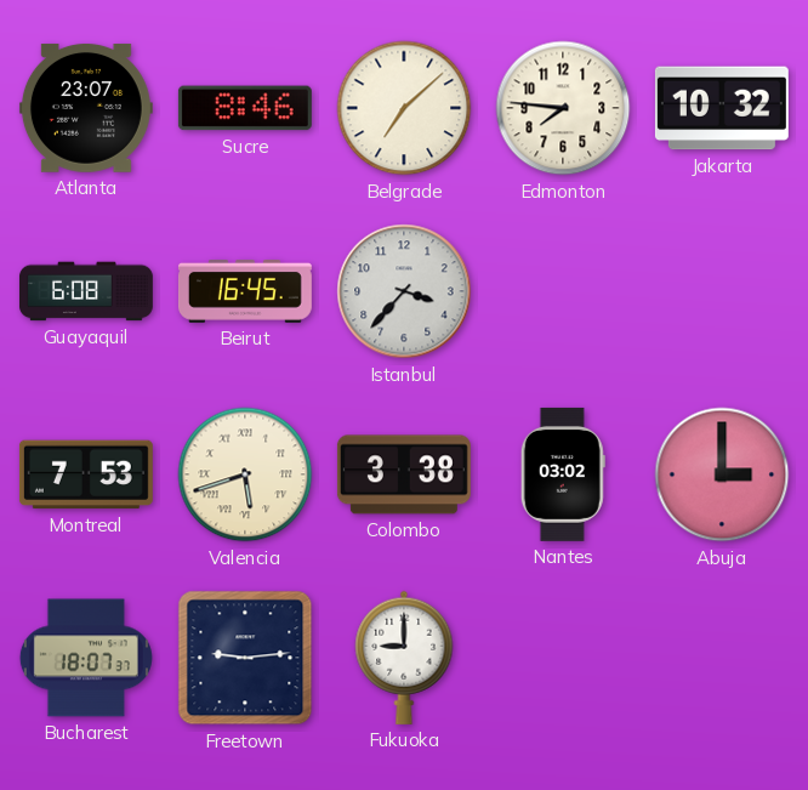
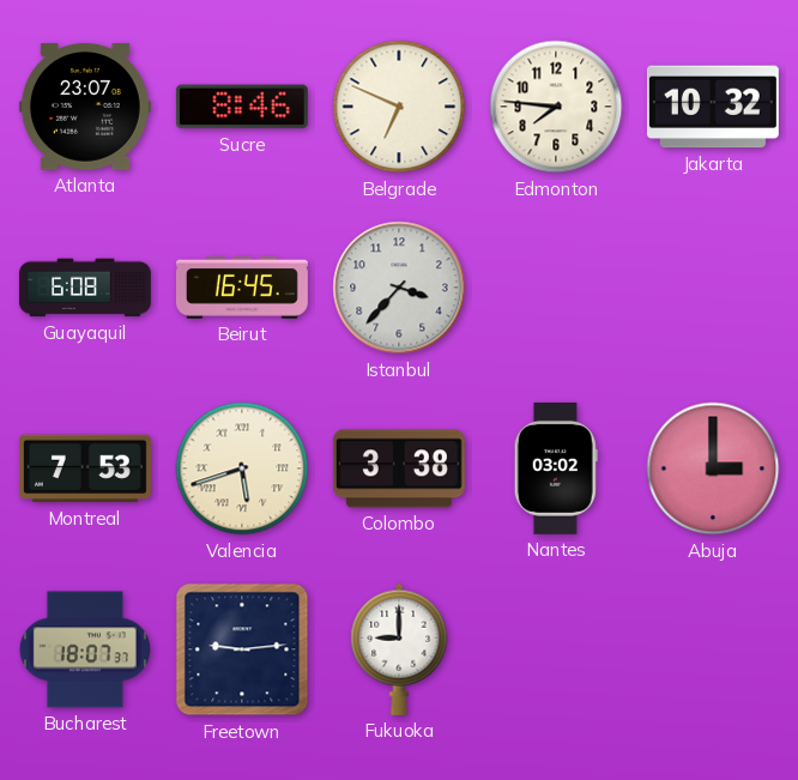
Belgrade: 7:08 -> 6:49
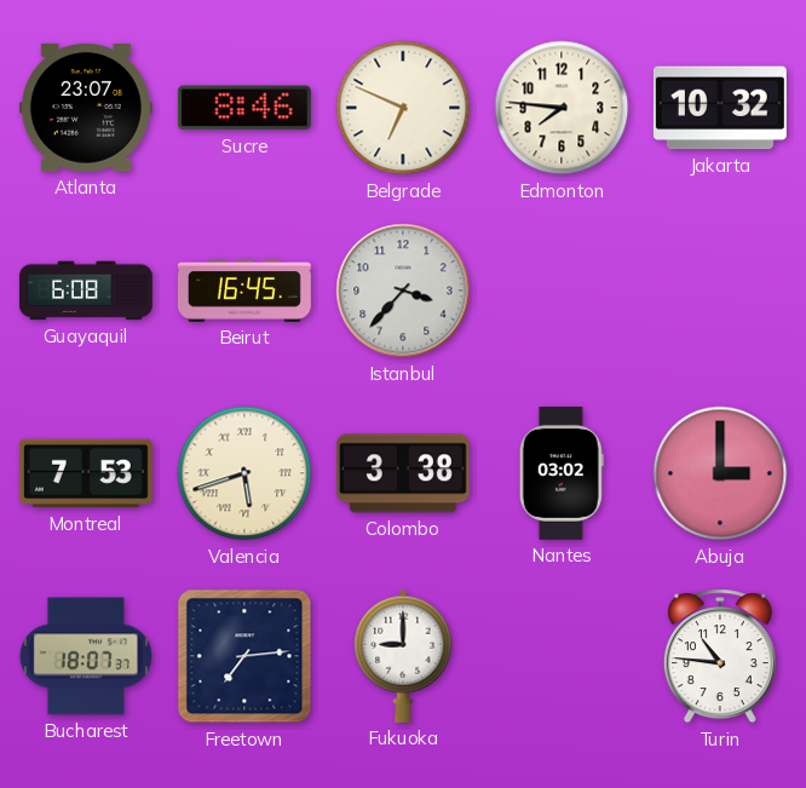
Freetown: 9:14 -> 7:14
Turin: none -> 10:46
